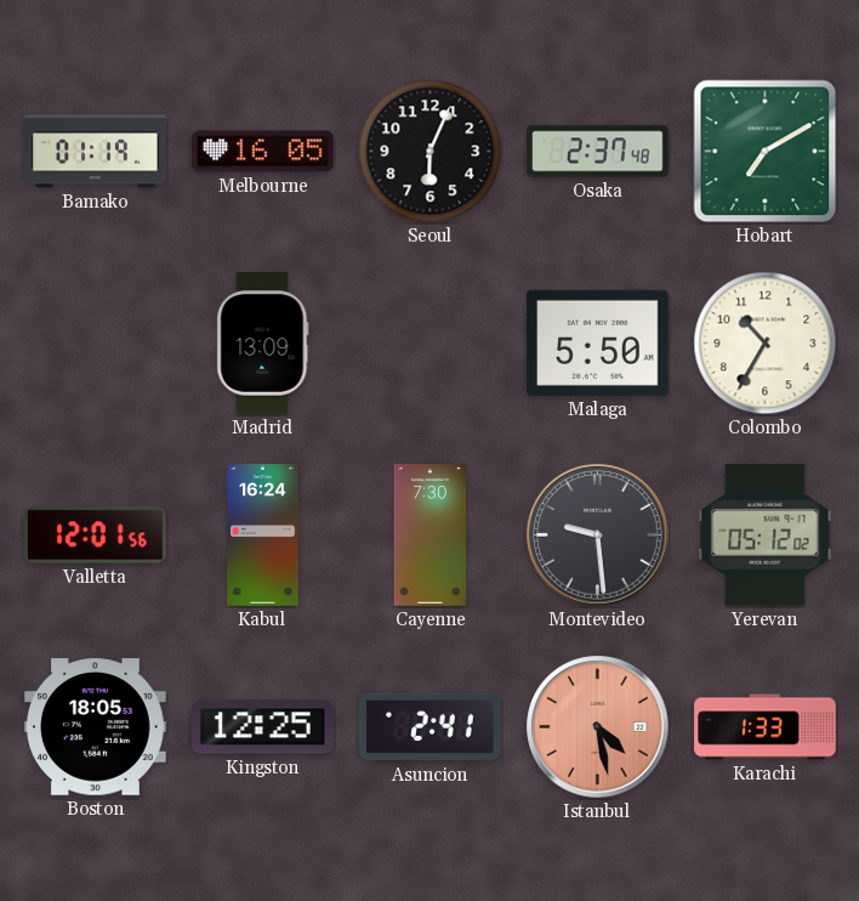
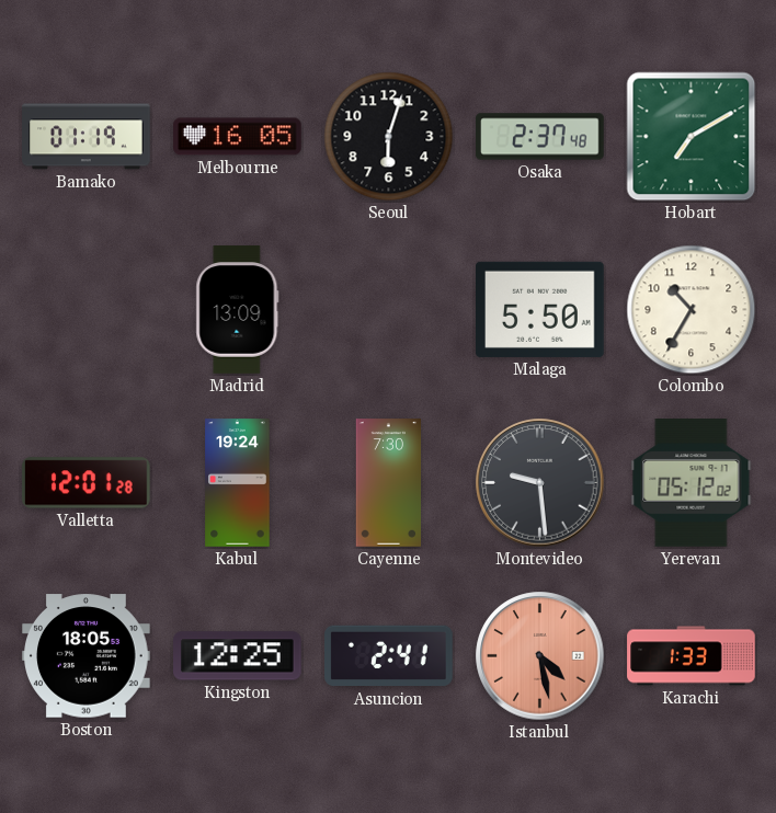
Seoul: 6:04 -> 6:03
Valletta: 12:01:56 -> 12:01:28
Kabul: 16:24 -> 19:24
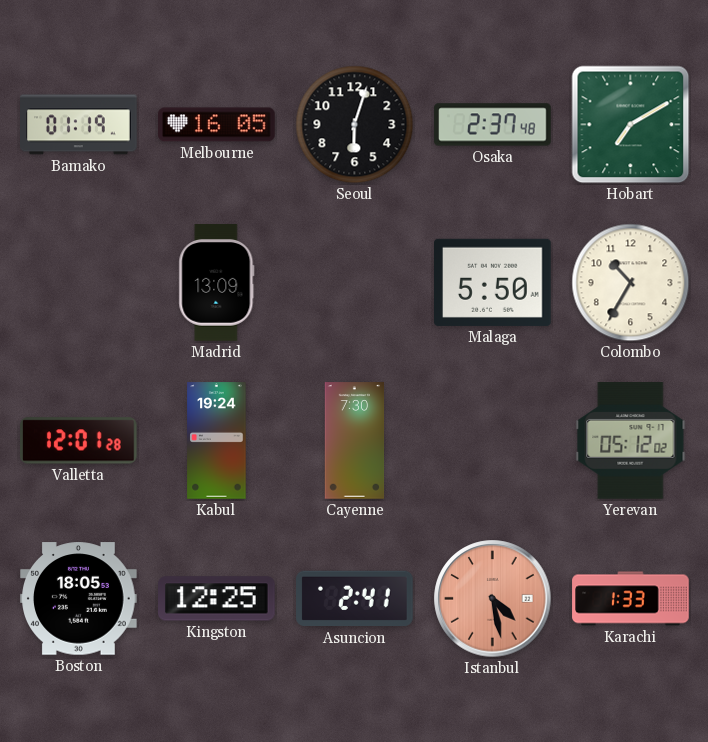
Montevideo: 9:29 -> none
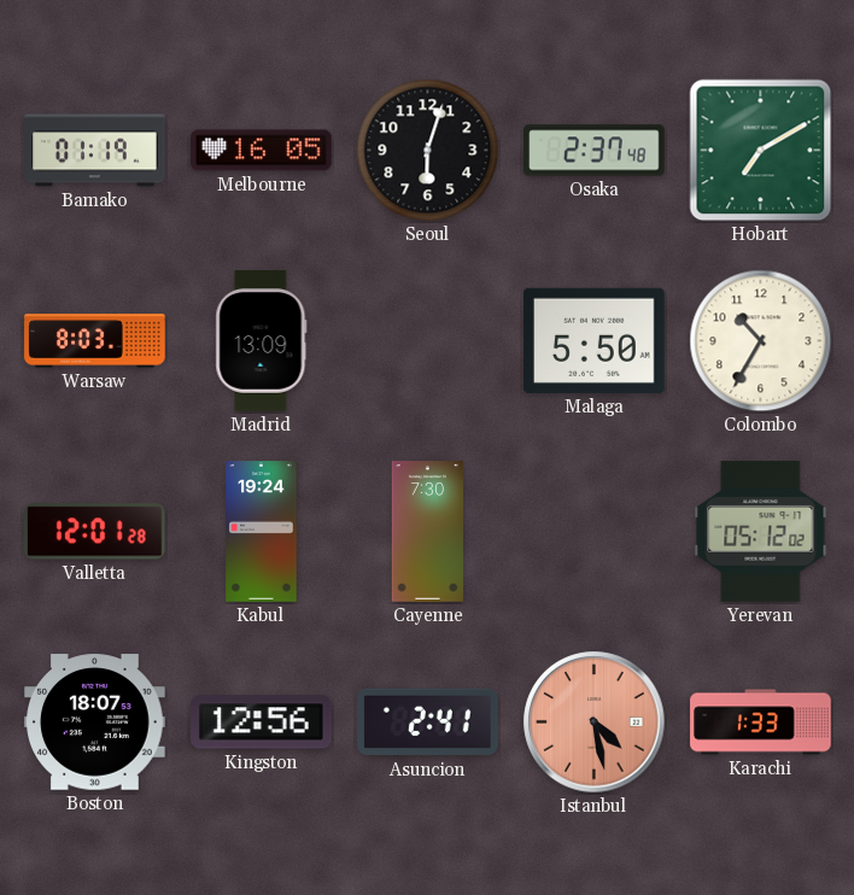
Warsaw: none -> 8:03
Boston: 18:05 -> 18:07
Kingston: 12:25 -> 12:56
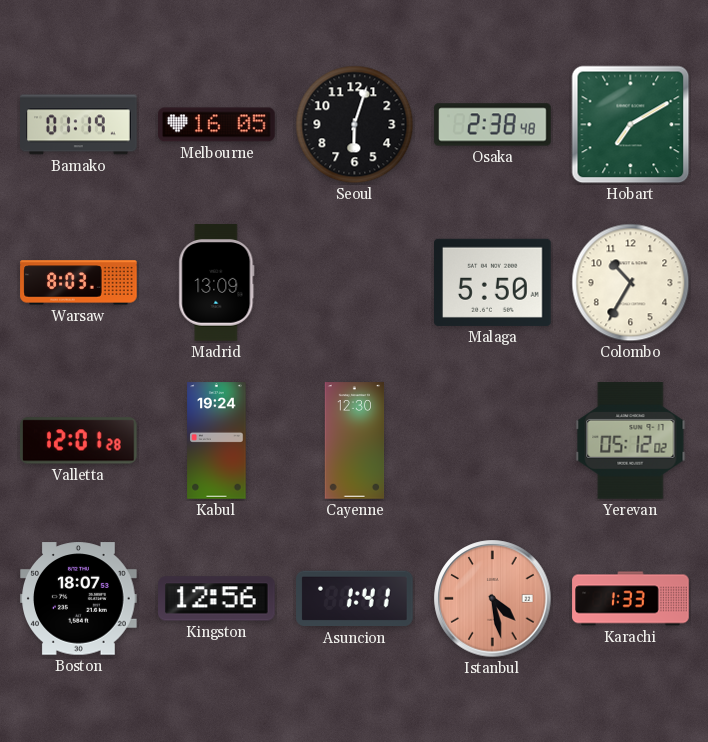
Osaka: 2:37 -> 2:38
Cayenne: 7:30 -> 12:30
Asuncion: 2:41 -> 1:41
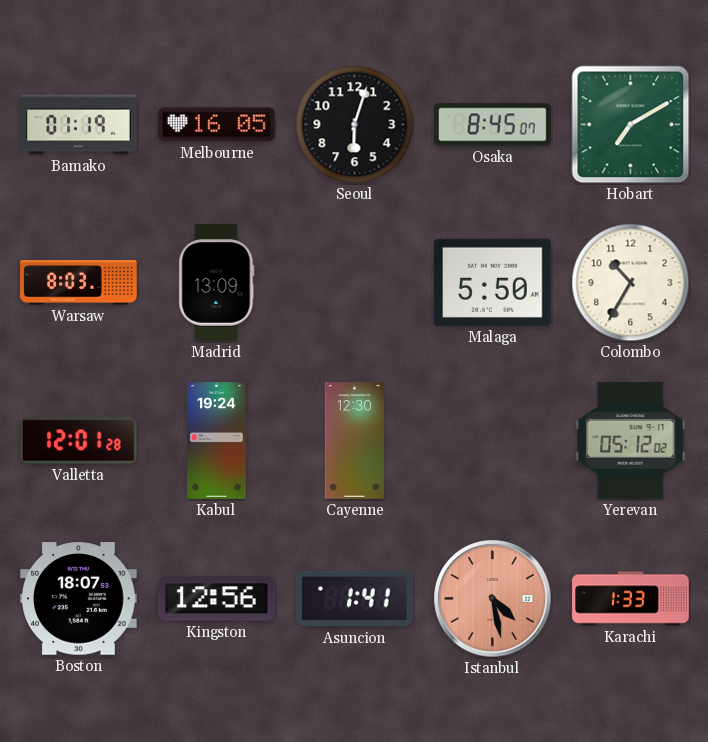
Osaka: 2:38 -> 8:45
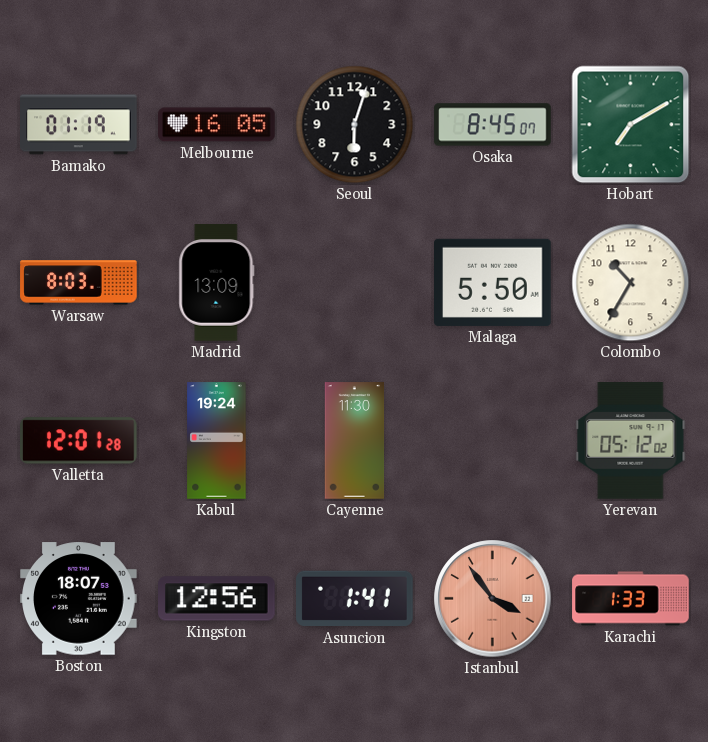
Cayenne: 12:30 -> 11:30
Istanbul: 4:28 -> 3:54
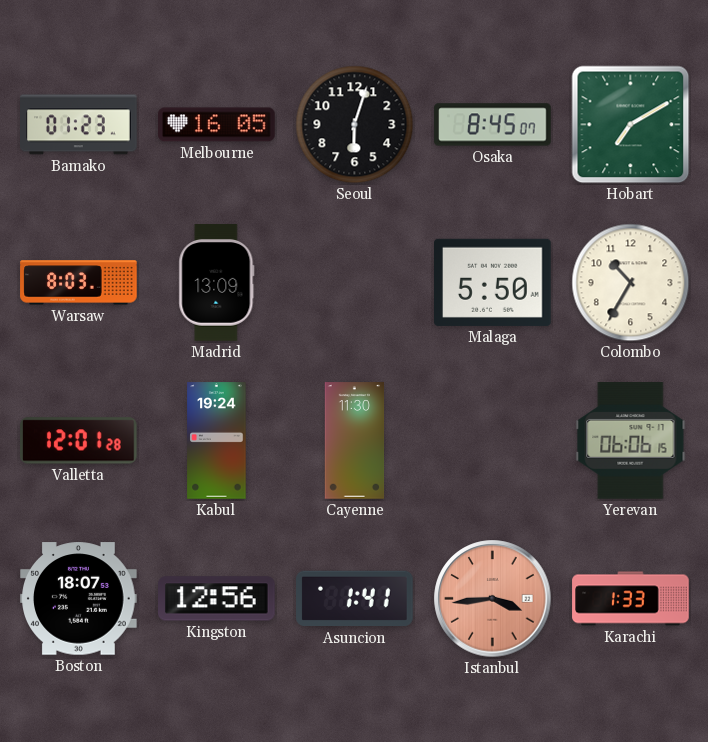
Bamako: 01:19 -> 01:23
Yerevan: 05:12 -> 06:06
Istanbul: 3:54 -> 3:44
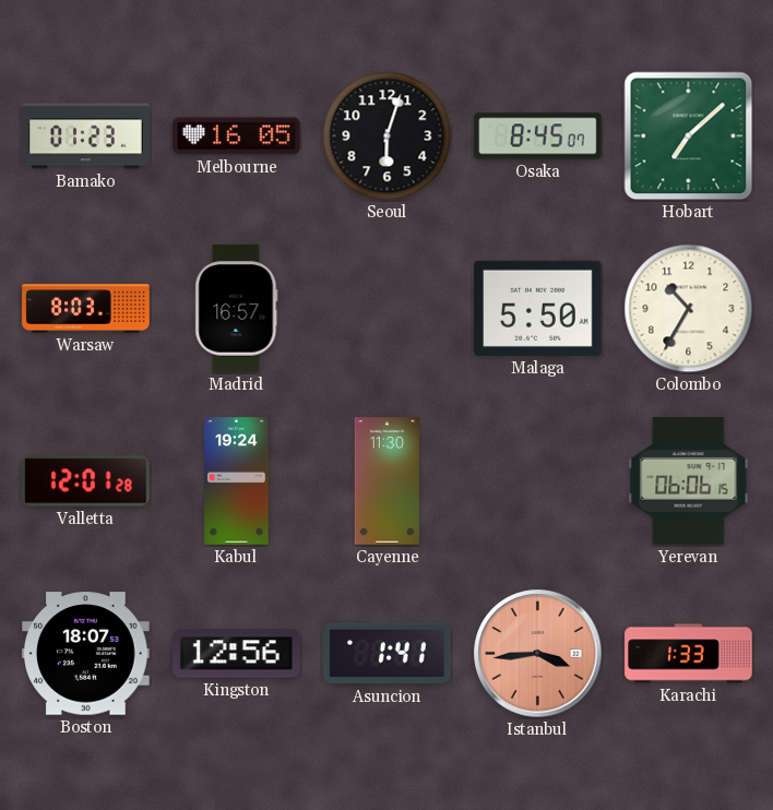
Hobart: 7:10 -> 7:08
Madrid: 13:09 -> 16:57
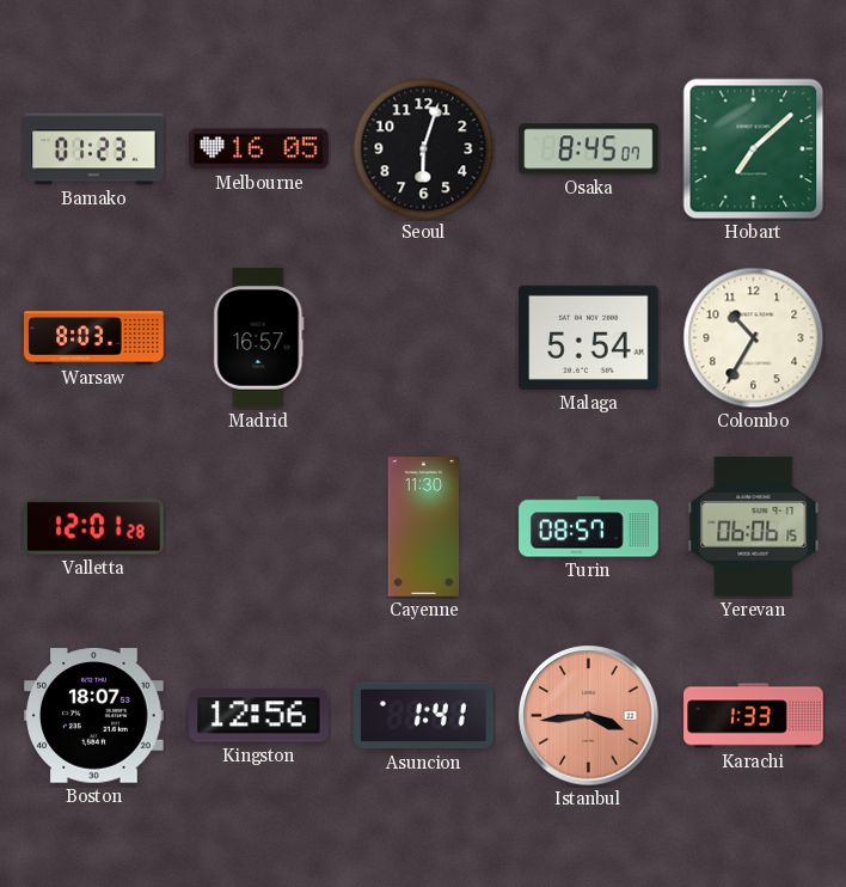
Malaga: 5:50 -> 5:54
Kabul: 19:24 -> none
Turin: none -> 08:57
